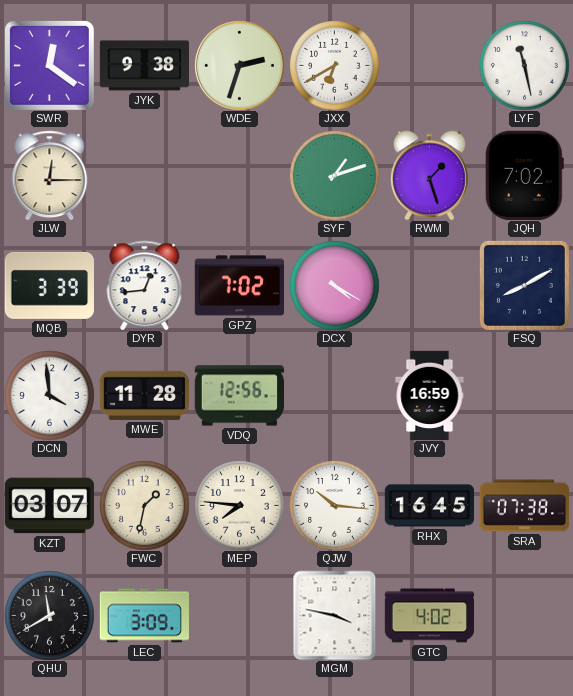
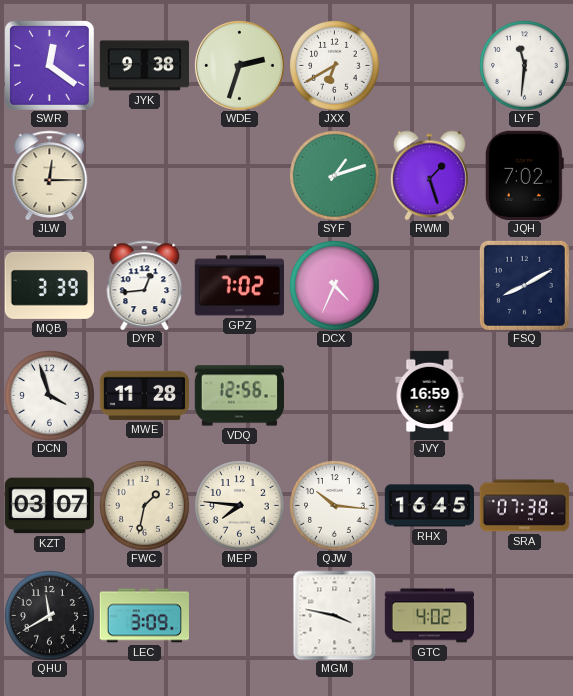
LYF: 11:28 -> 11:31
DCX: 4:20 -> 4:34
DCN: 3:59 -> 3:57
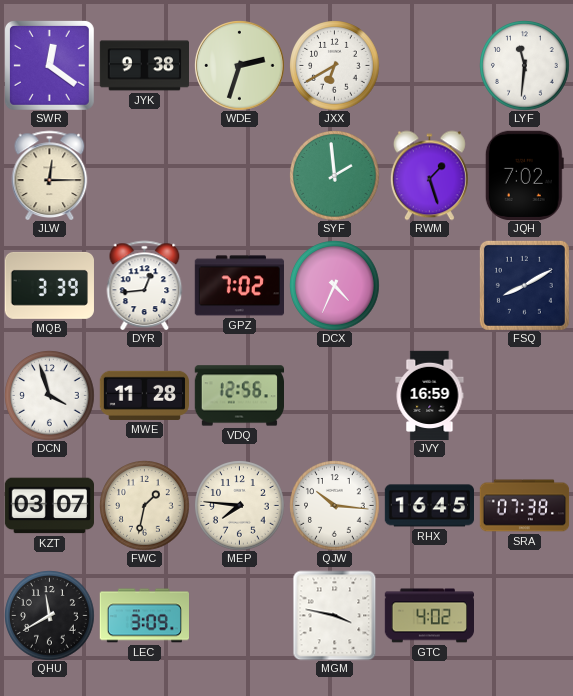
SYF: 1:12 -> 1:59
